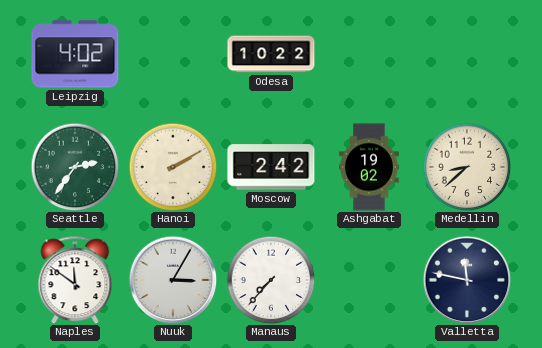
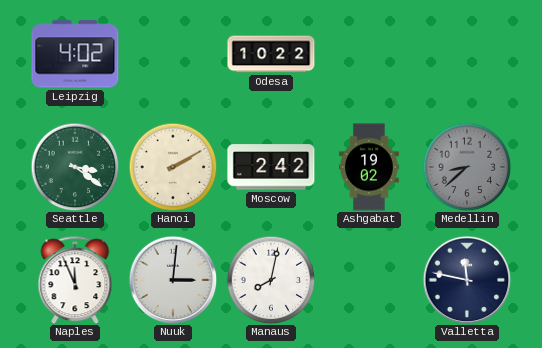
Seattle: 2:36 -> 3:21
Medellin dial: cream -> grey
Naples: 11:51 -> 11:56
Nuuk: 3:05 -> 3:01
Manaus: 7:37 -> 8:02
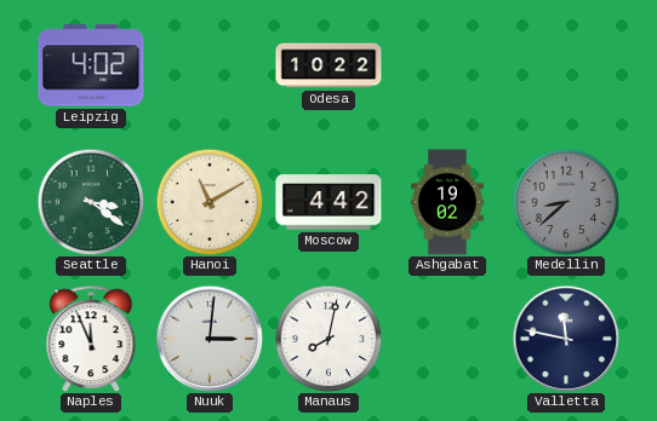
Hanoi: 2:10 -> 11:10
Moscow: 2:42 -> 4:42
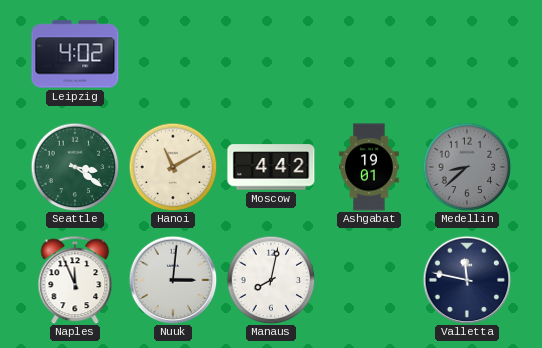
Odesa: 10:22 -> none
Ashgabat: 19:02 -> 19:01
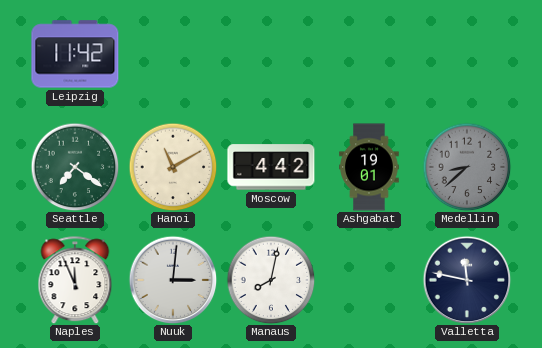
Leipzig: 4:02 -> 11:42
Seattle: 3:21 -> 7:21
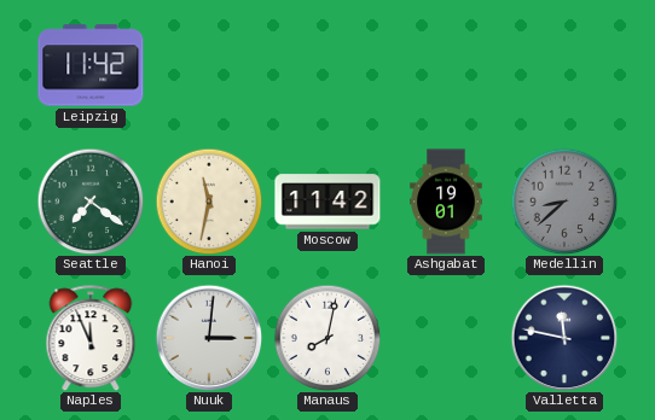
Hanoi: 11:10 -> 11:32
Moscow: 4:42 -> 11:42
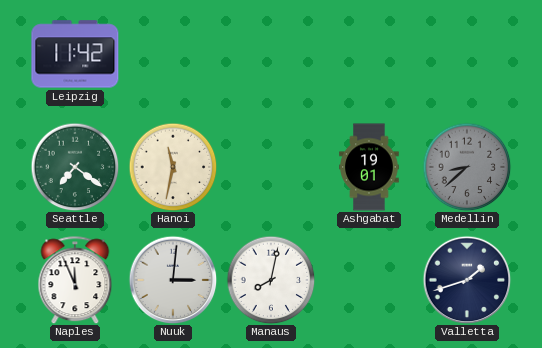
Moscow: 11:42 -> none
Valletta: 11:47 -> 1:42
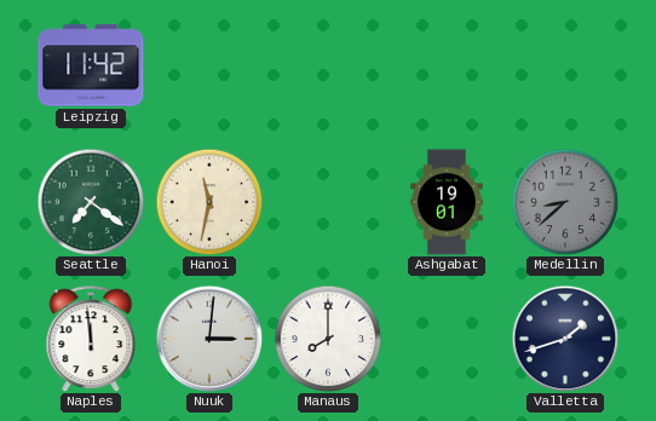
Naples: 11:56 -> 11:59
Manaus: 8:02 -> 8:00
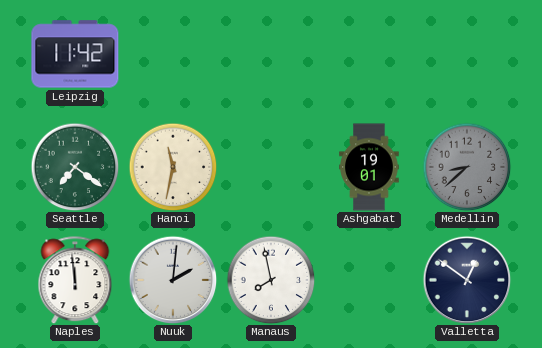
Nuuk: 3:01 -> 2:01
Manaus: 8:00 -> 7:58
Valletta: 1:42 -> 12:51
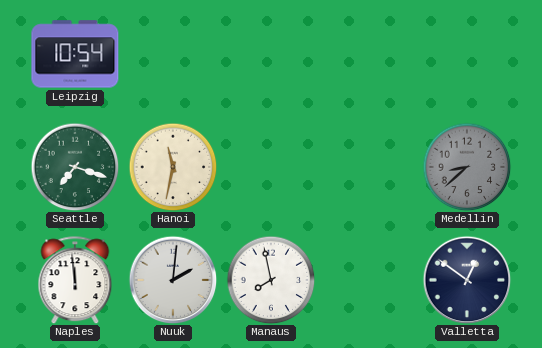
Leipzig: 11:42 -> 10:54
Seattle: 7:21 -> 7:18
Ashgabat: 19:01 -> none
